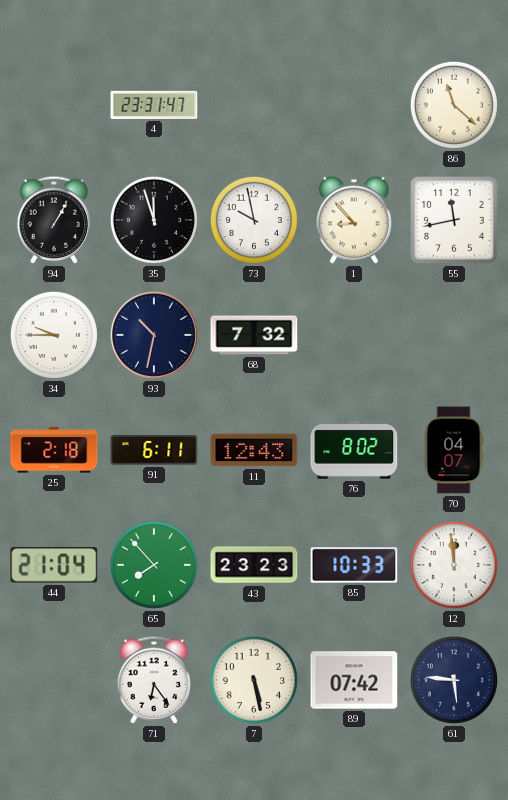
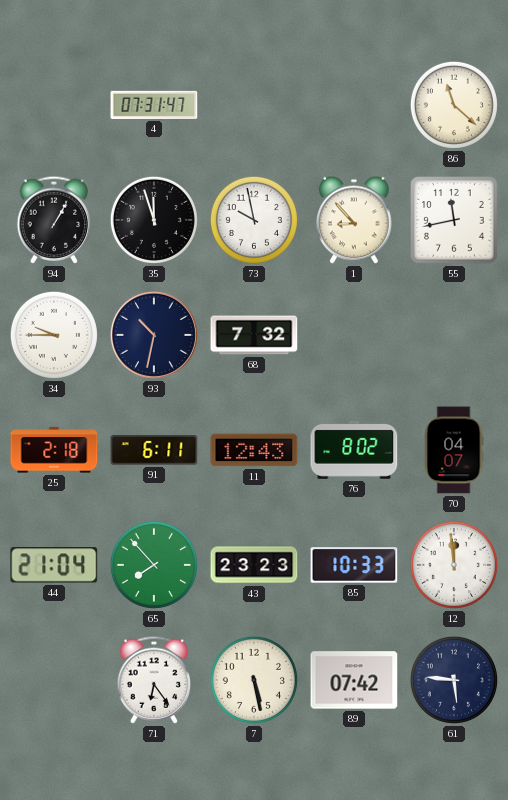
4: 23:31 -> 07:31
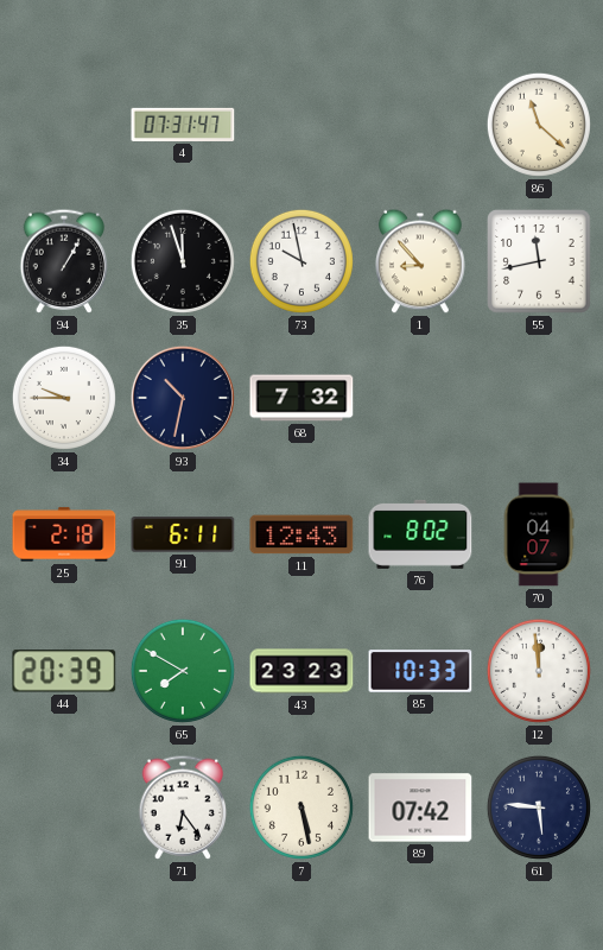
44: 21:04 -> 20:39
65: 7:53 -> 7:50
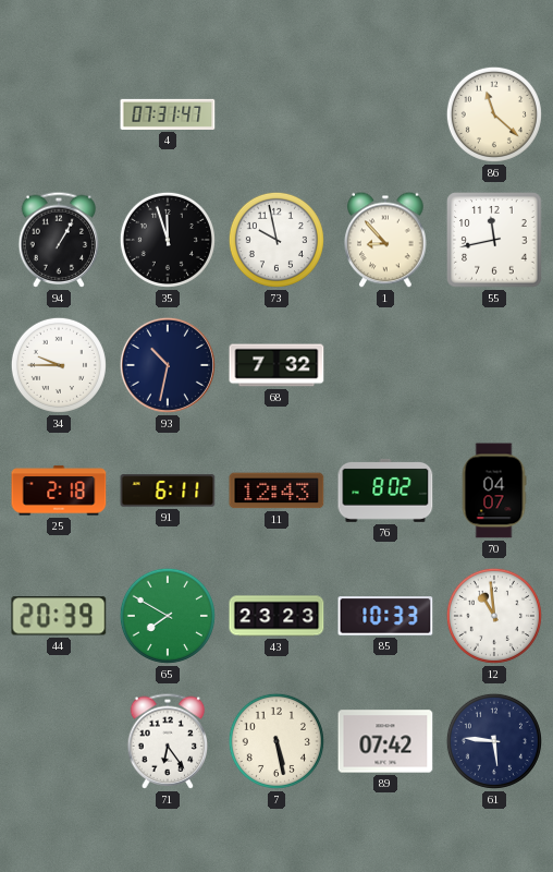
12: 11:59 -> 10:59
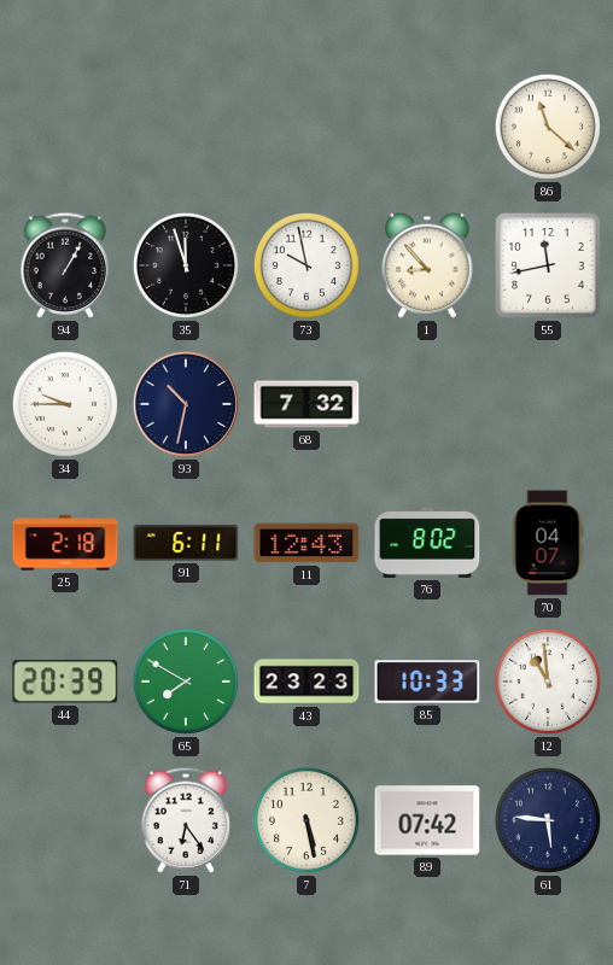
4: 07:31 -> none
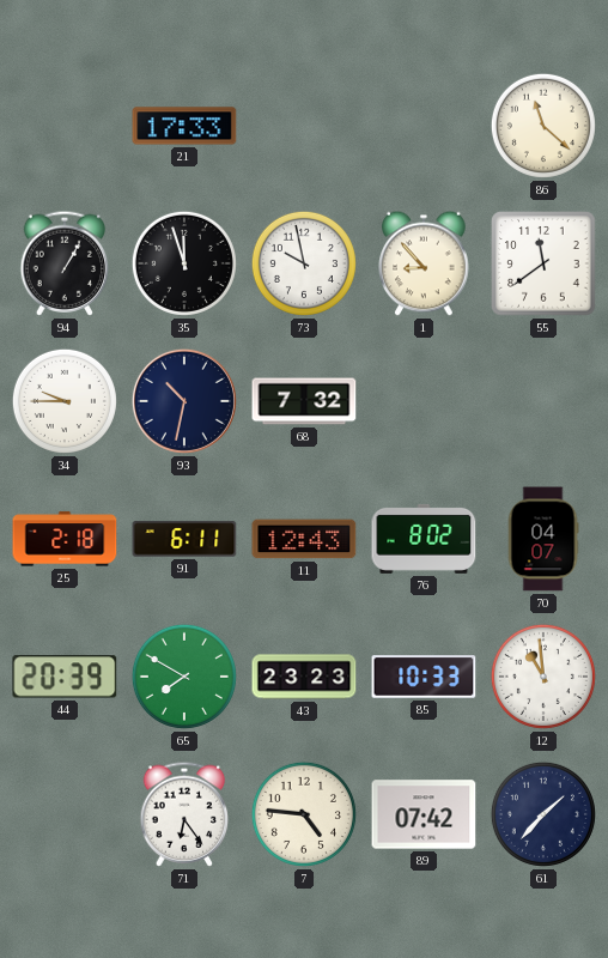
21: none -> 17:33
55: 11:43 -> 11:39
7: 5:28 -> 4:46
61: 5:46 -> 1:37
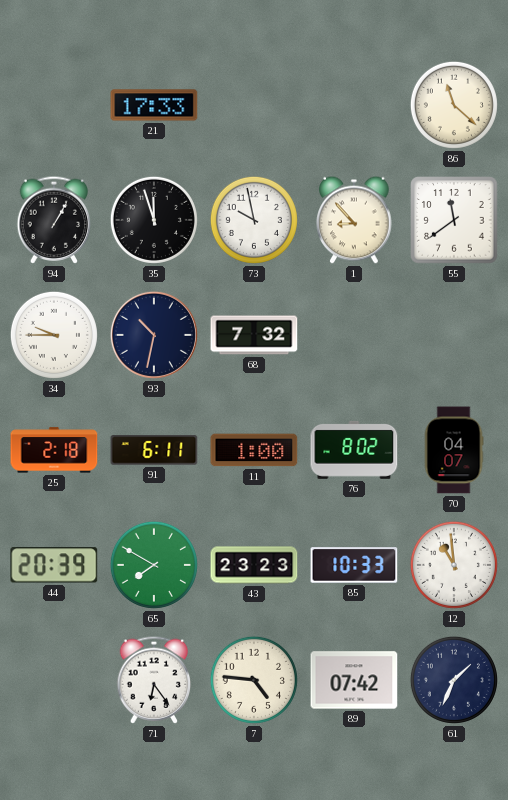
11: 12:43 -> 1:00
61: 1:37 -> 1:34
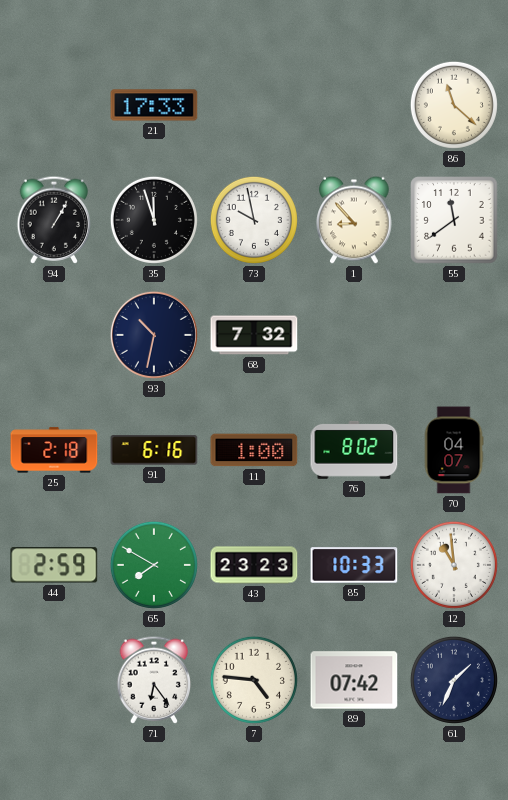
34: 9:45 -> none
91: 6:11 -> 6:16
44: 20:39 -> 2:59
